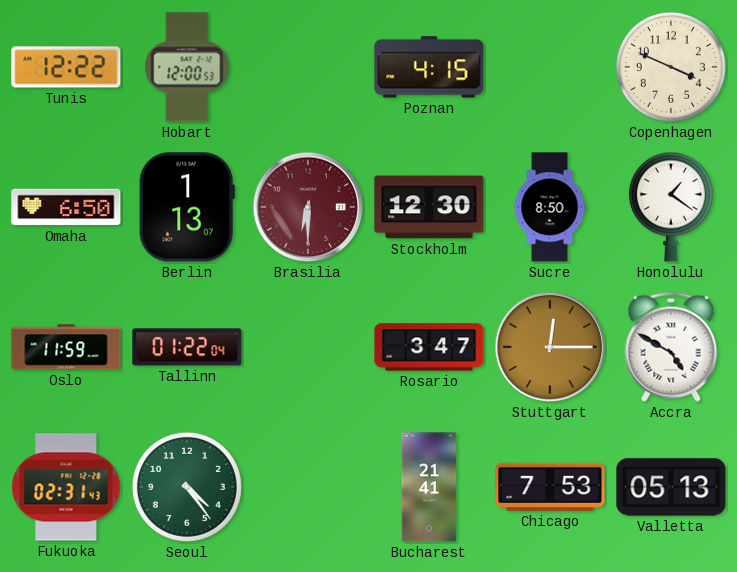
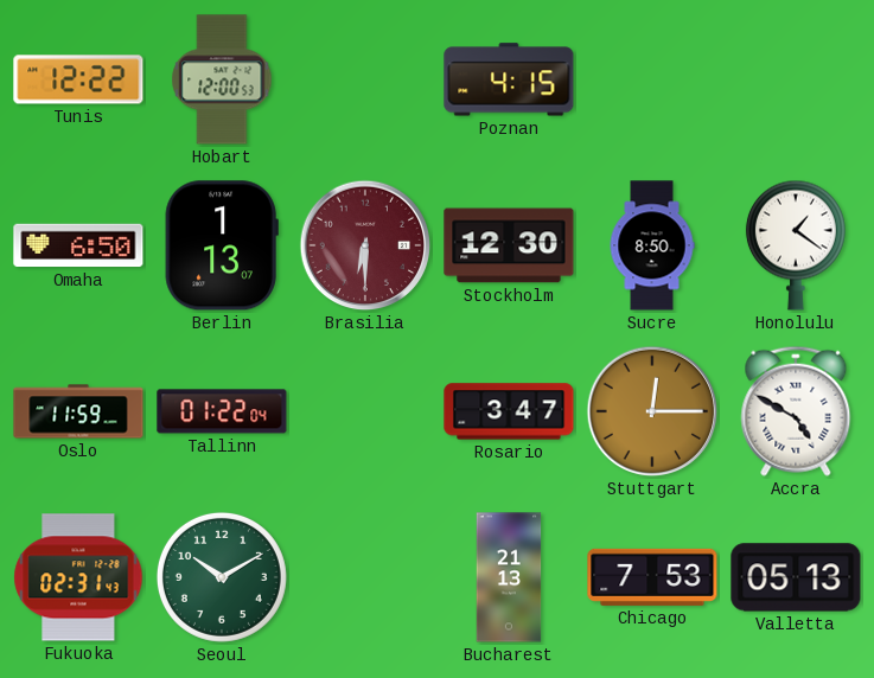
Copenhagen: 3:49 -> none
Seoul: 4:24 -> 10:10
Bucharest: 21:41 -> 21:13
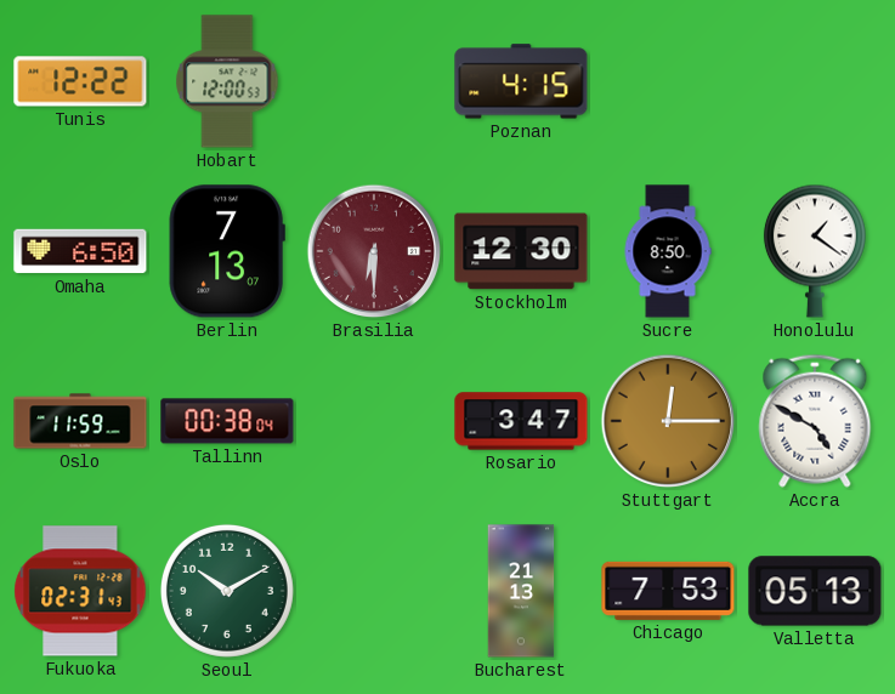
Berlin: 1:13 -> 7:13
Tallinn: 01:22 -> 00:38
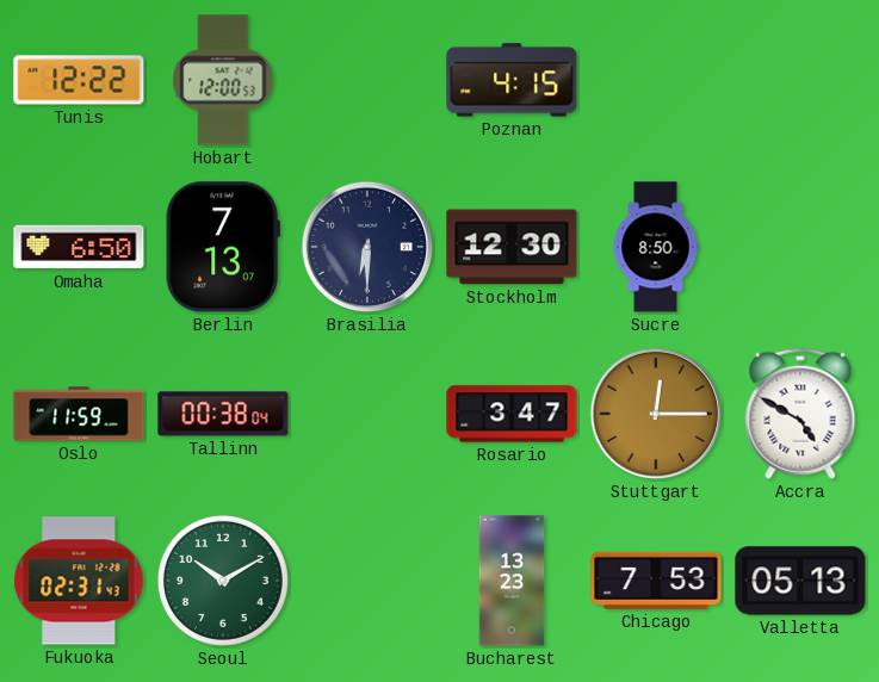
Brasilia dial: burgundy -> navy
Honolulu: 1:21 -> none
Bucharest: 21:13 -> 13:23
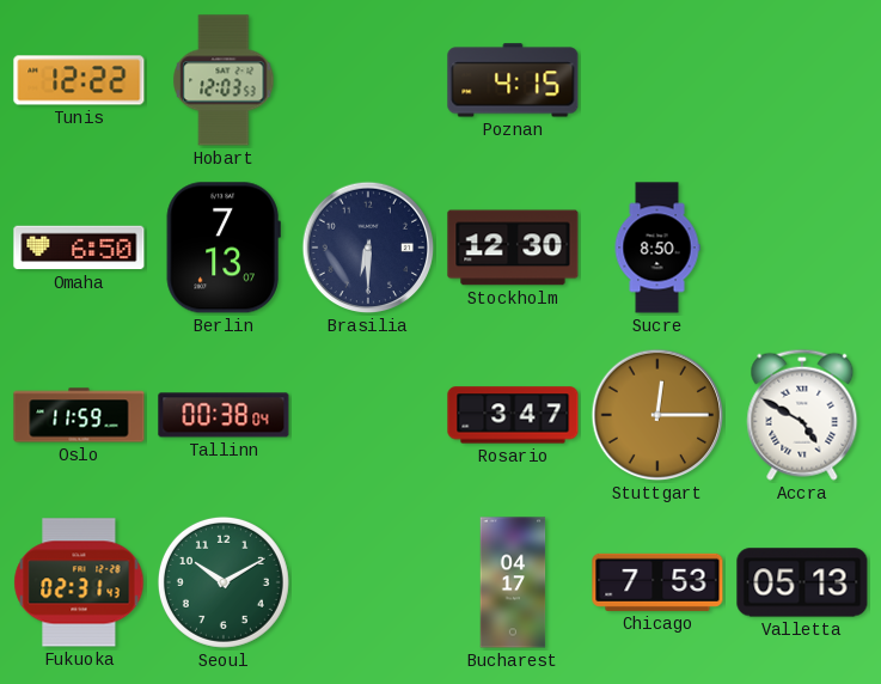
Hobart: 12:00 -> 12:03
Bucharest: 13:23 -> 04:17
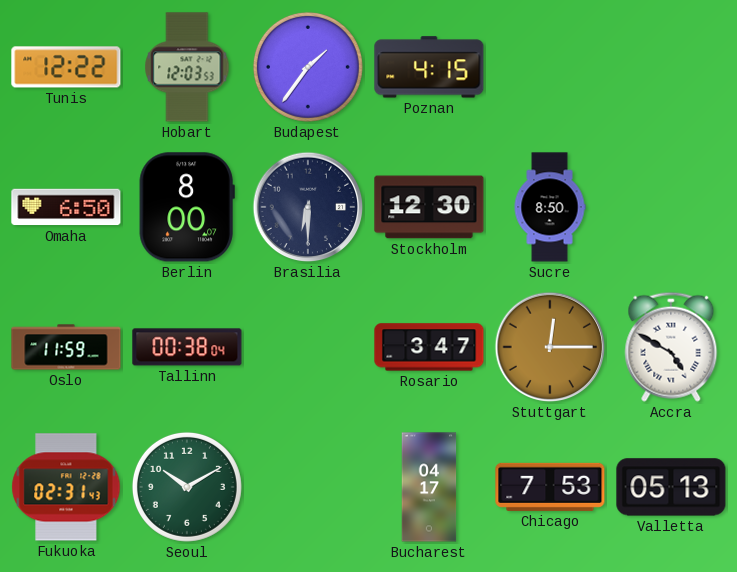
Budapest: none -> 1:36
Berlin: 7:13 -> 8:00
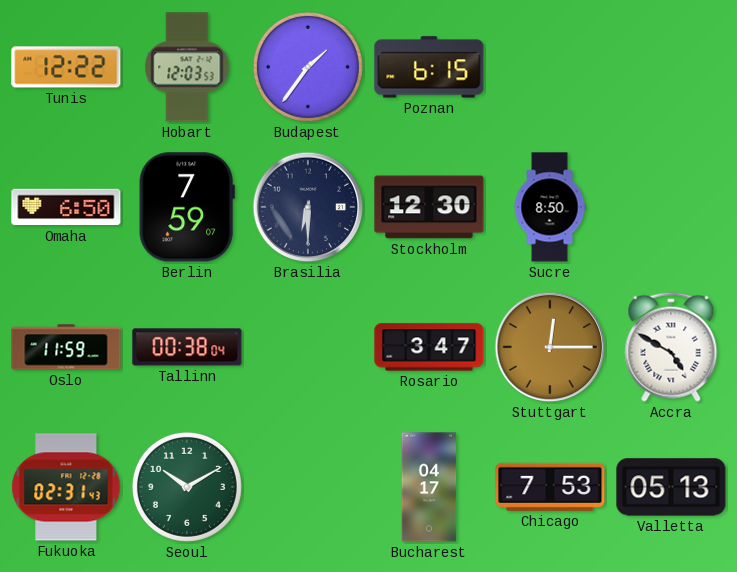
Poznan: 4:15 -> 6:15
Berlin: 8:00 -> 7:59
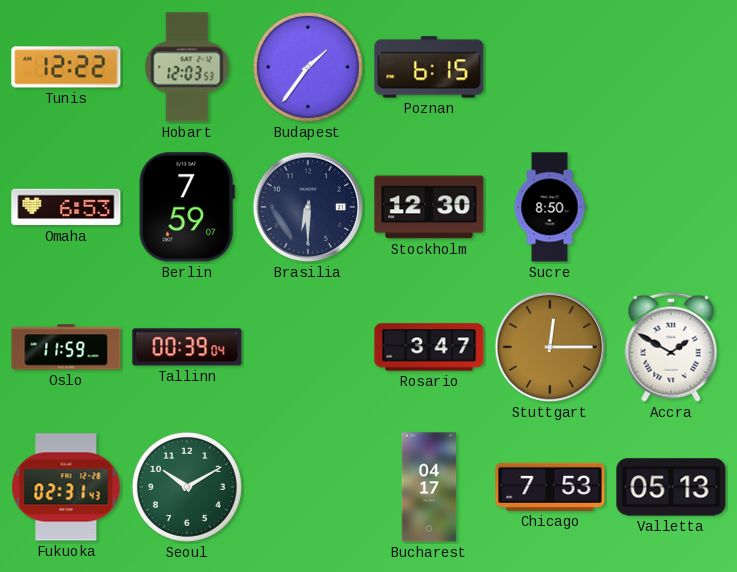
Omaha: 6:50 -> 6:53
Tallinn: 00:38 -> 00:39
Accra: 4:50 -> 1:50
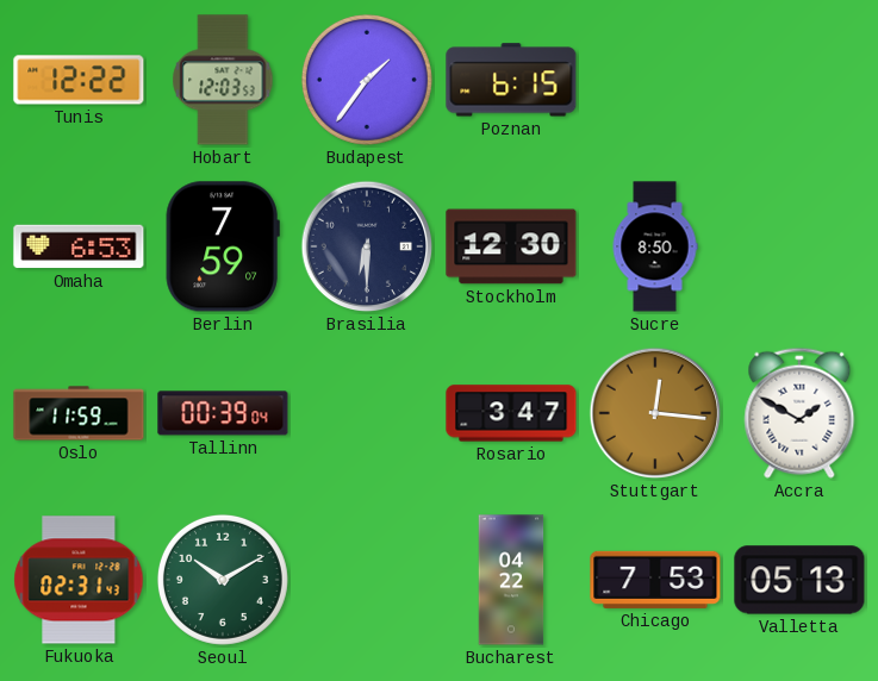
Stuttgart: 12:15 -> 12:16
Bucharest: 04:17 -> 04:22
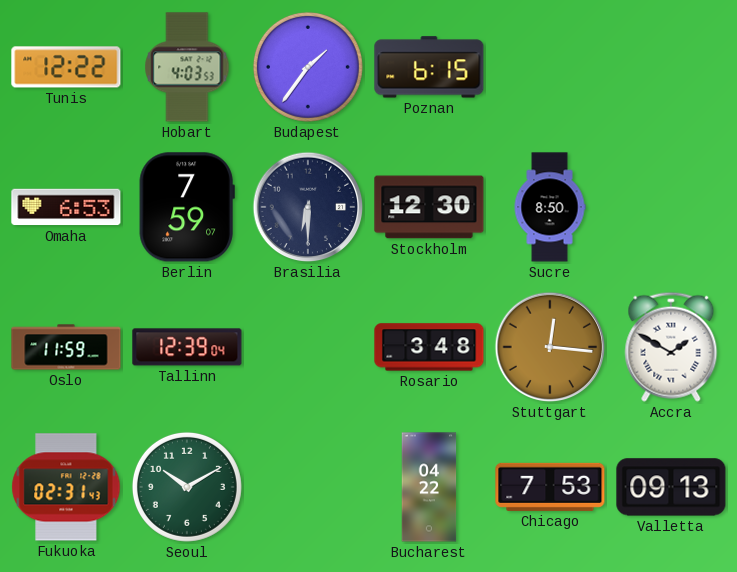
Hobart: 12:03 -> 4:03
Tallinn: 00:39 -> 12:39
Rosario: 3:47 -> 3:48
Valletta: 05:13 -> 09:13
